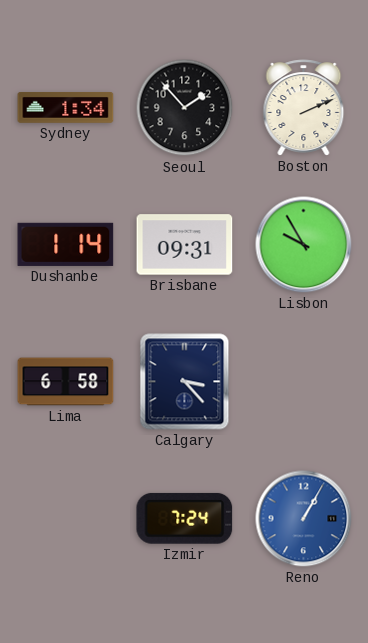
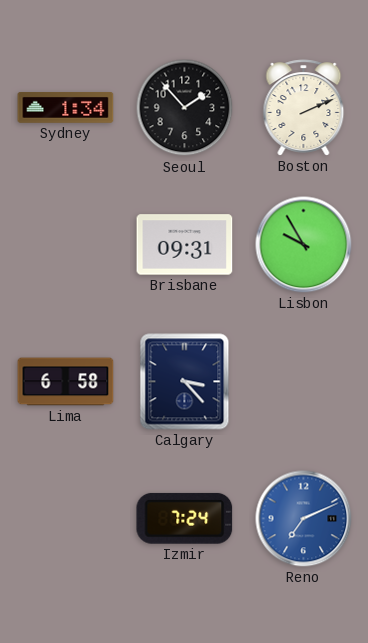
Dushanbe: 1:14 -> none
Reno: 1:05 -> 7:11
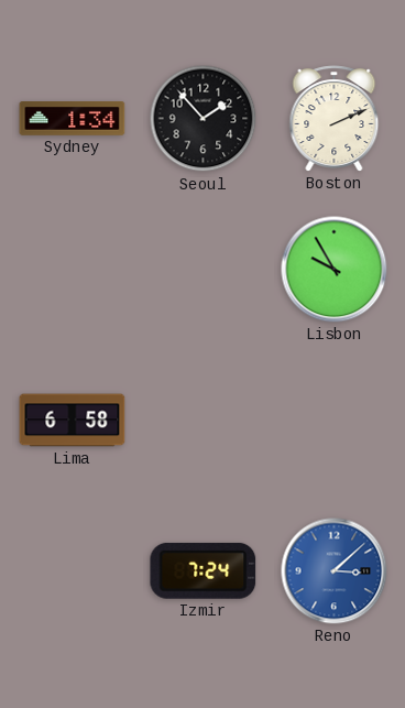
Brisbane: 09:31 -> none
Calgary: 3:23 -> none
Reno: 7:11 -> 3:08
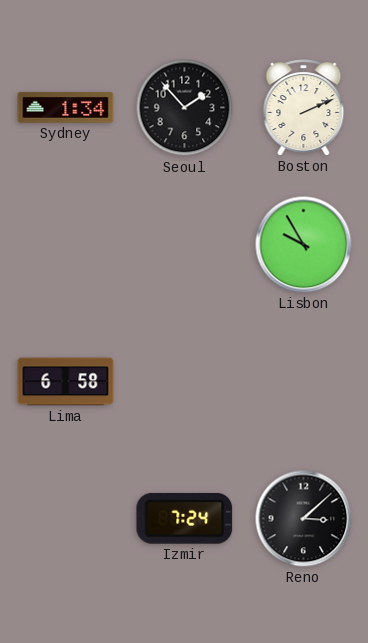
Reno dial: blue -> black
